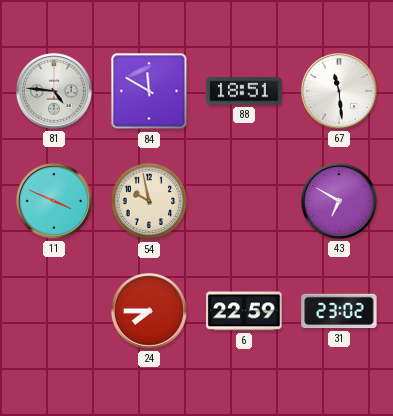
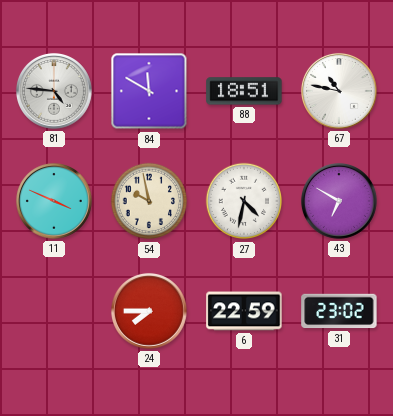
67: 11:29 -> 10:47
27: none -> 4:32
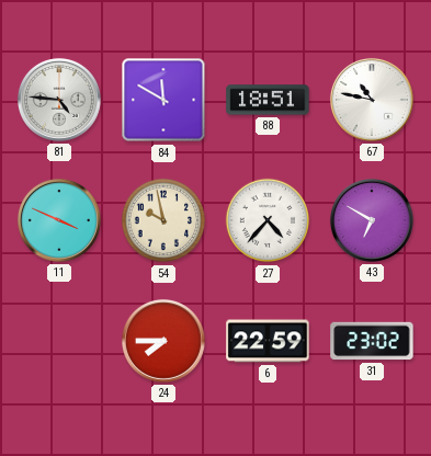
27: 4:32 -> 4:37
